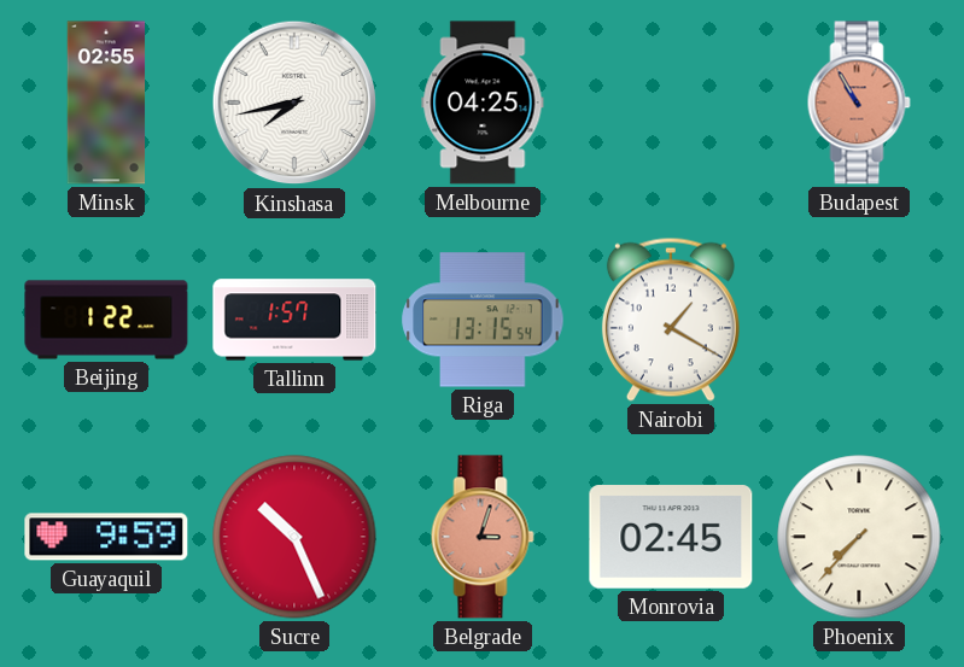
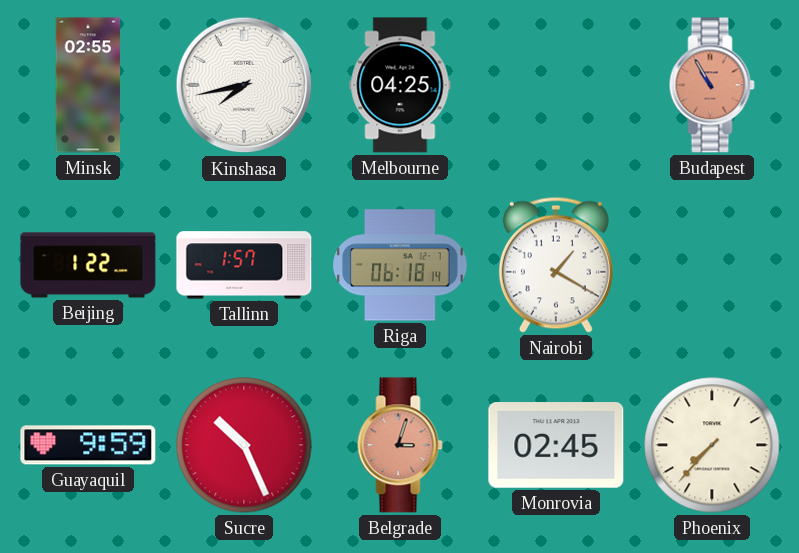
Riga: 13:15 -> 06:18
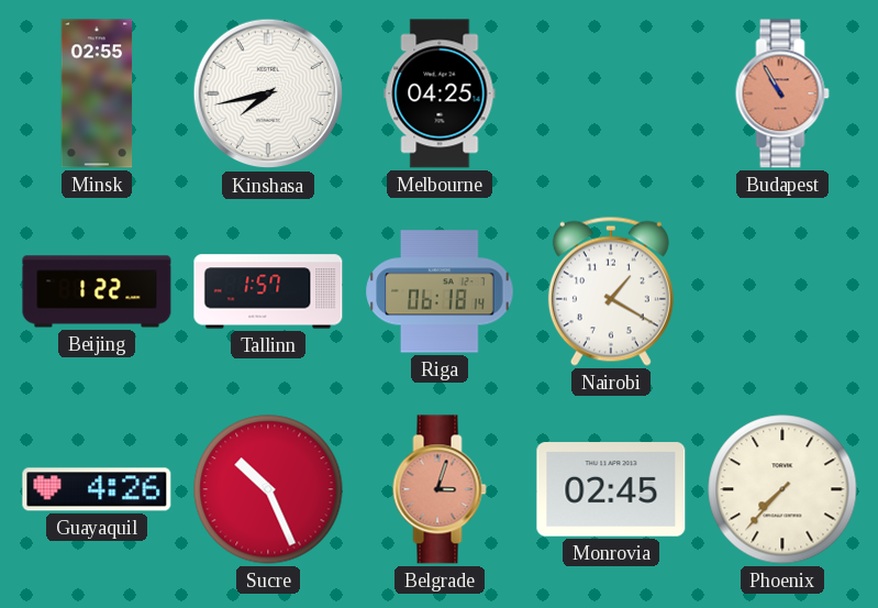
Guayaquil: 9:59 -> 4:26
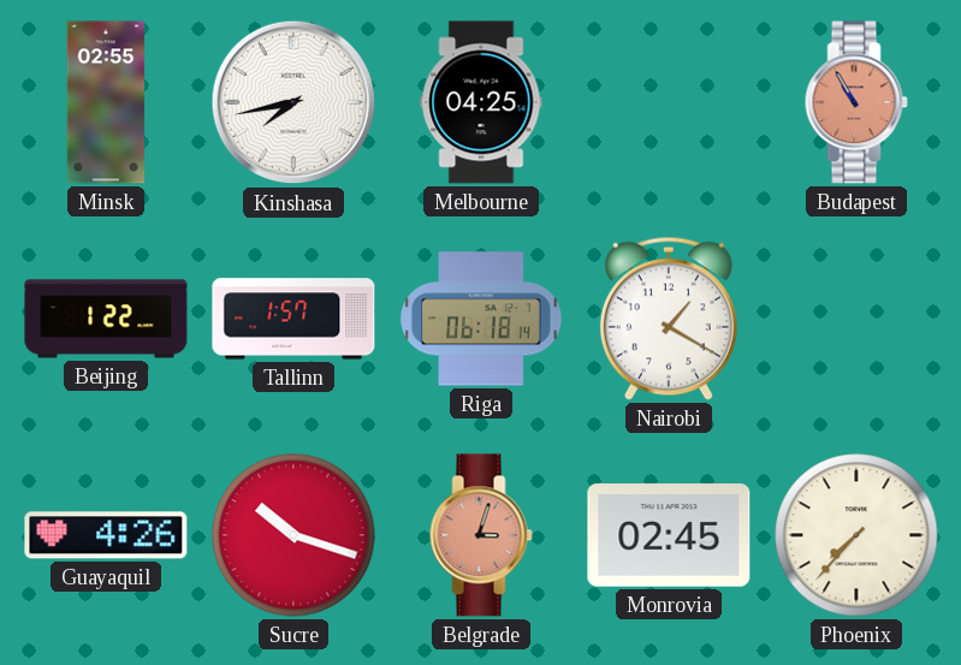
Sucre: 10:26 -> 10:18
